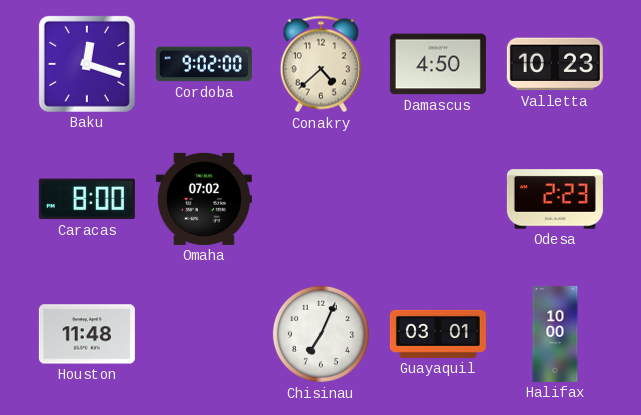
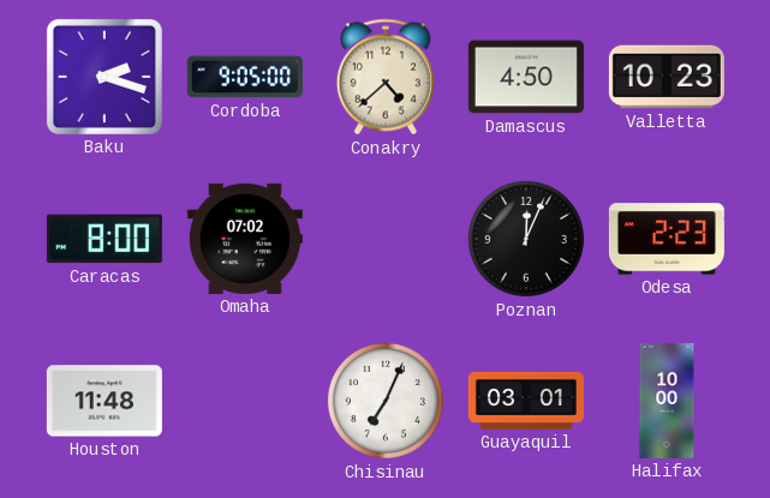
Baku: 12:18 -> 2:18
Cordoba: 9:02 -> 9:05
Poznan: none -> 12:04
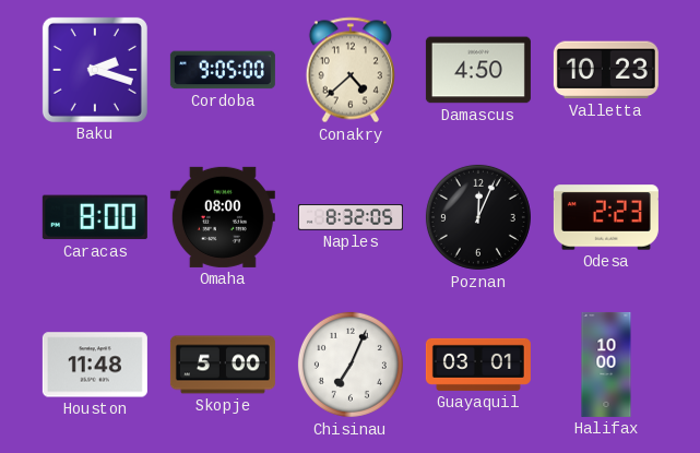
Omaha: 07:02 -> 08:00
Naples: none -> 8:32
Skopje: none -> 5:00
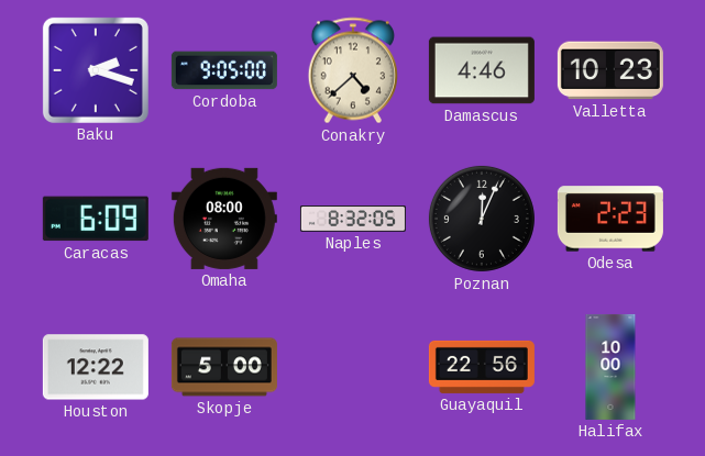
Damascus: 4:50 -> 4:46
Caracas: 8:00 -> 6:09
Houston: 11:48 -> 12:22
Chisinau: 7:04 -> none
Guayaquil: 03:01 -> 22:56
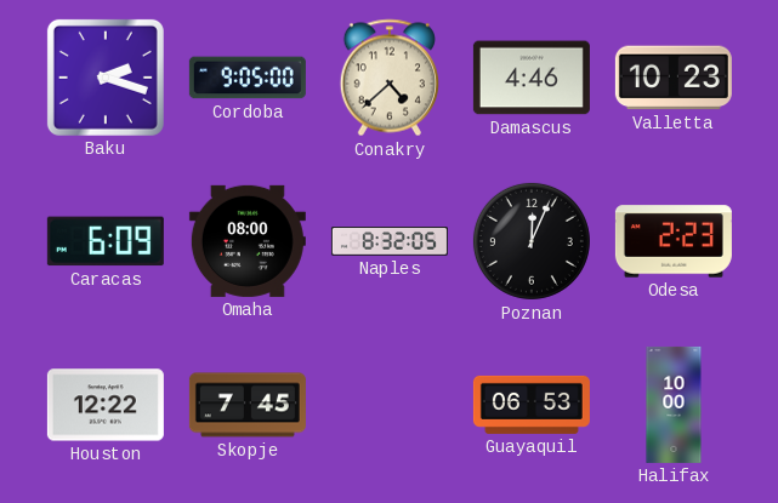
Skopje: 5:00 -> 7:45
Guayaquil: 22:56 -> 06:53
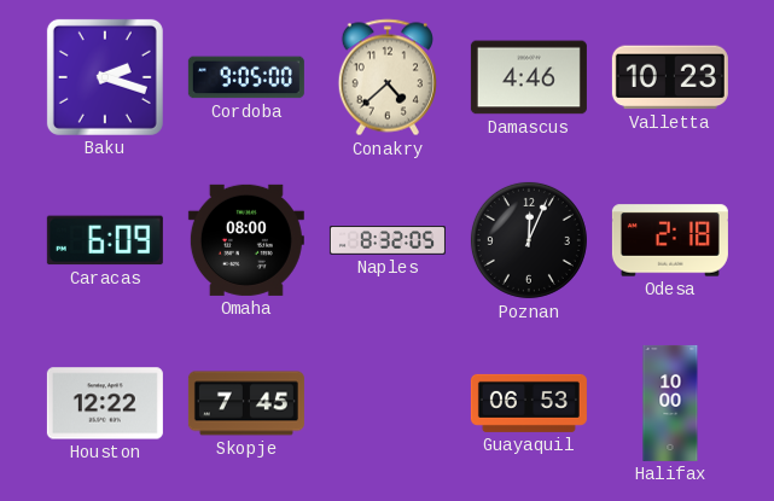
Odesa: 2:23 -> 2:18
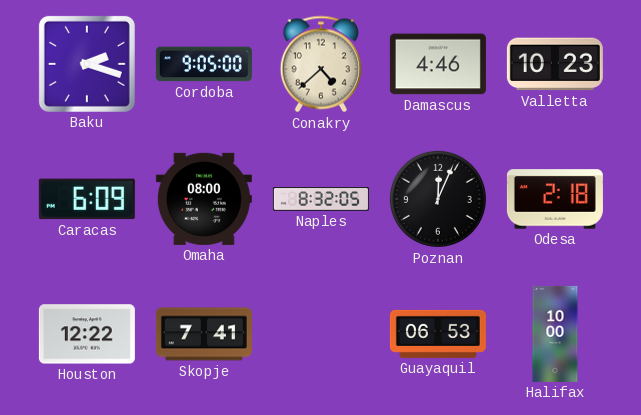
Skopje: 7:45 -> 7:41
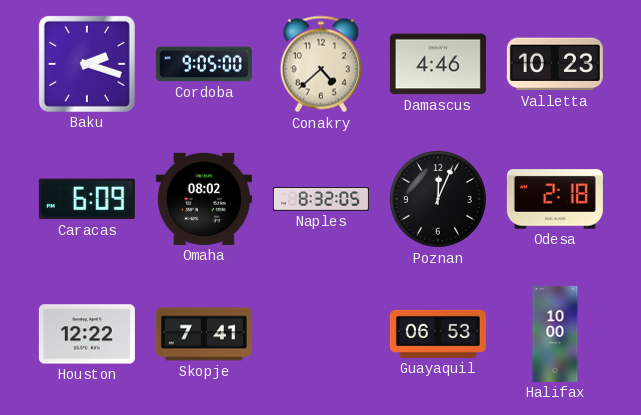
Omaha: 08:00 -> 08:02
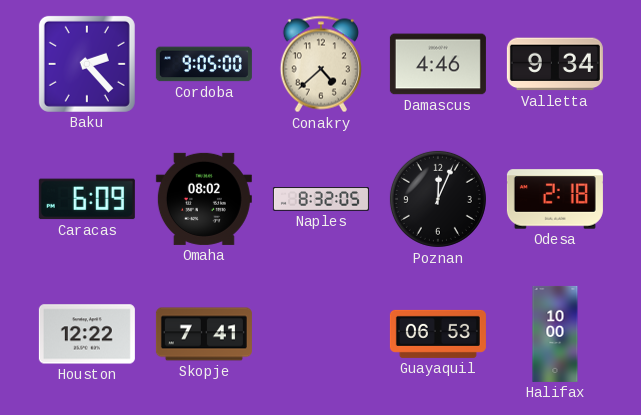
Baku: 2:18 -> 2:23
Valletta: 10:23 -> 9:34
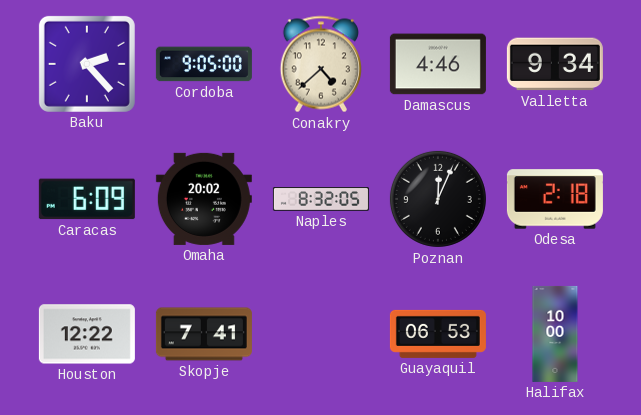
Omaha: 08:02 -> 20:02
